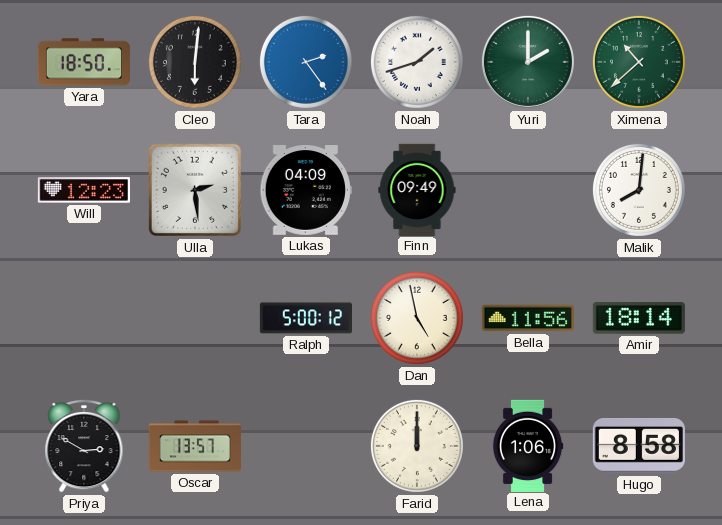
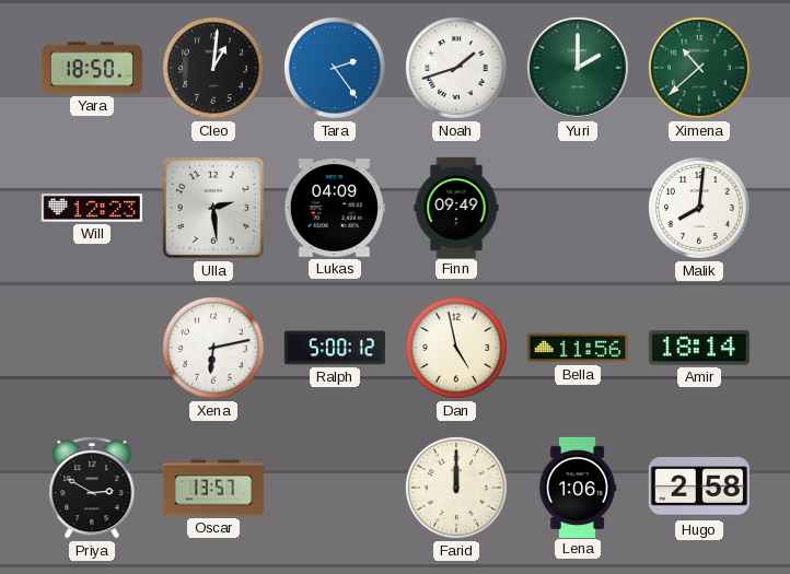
Cleo: 6:01 -> 1:01
Xena: none -> 6:13
Hugo: 8:58 -> 2:58
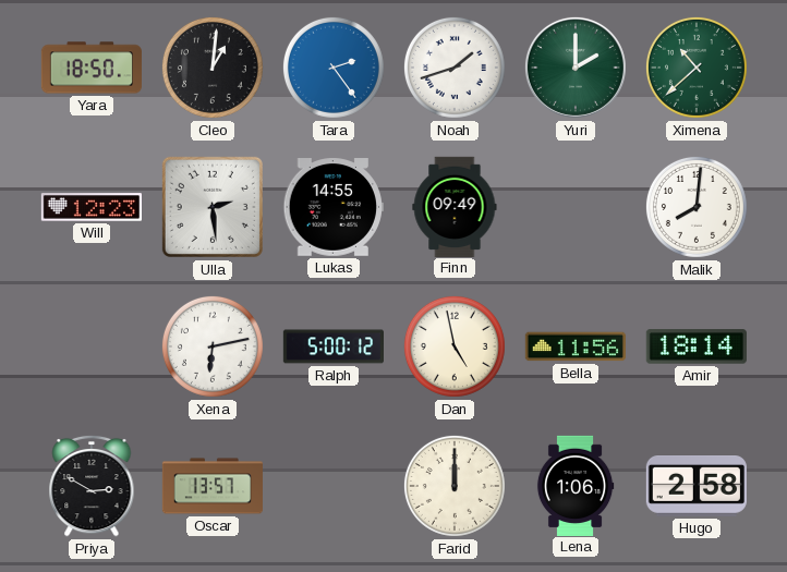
Lukas: 04:09 -> 14:55
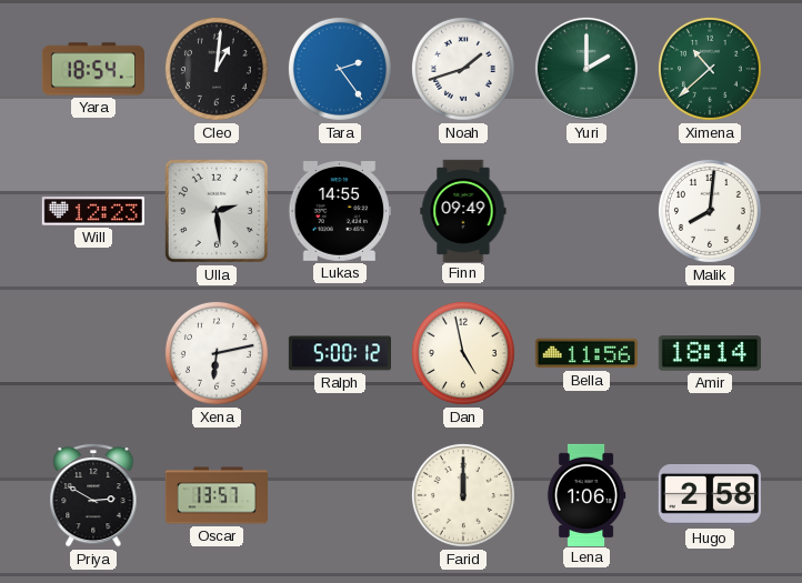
Yara: 18:50 -> 18:54
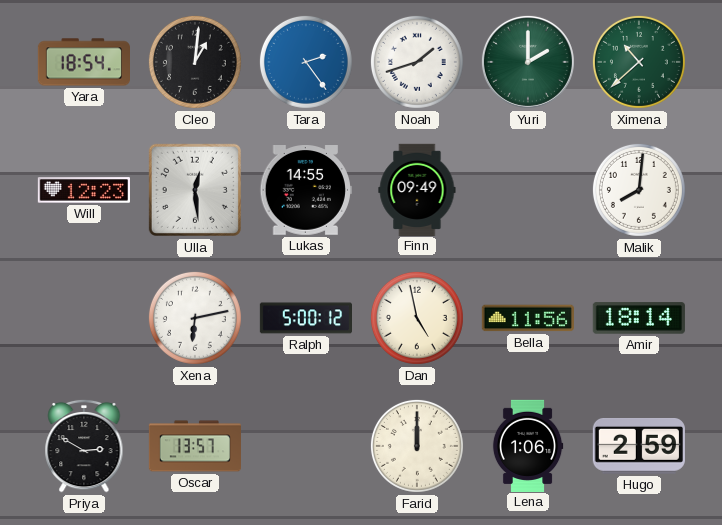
Ulla: 2:29 -> 12:29
Hugo: 2:58 -> 2:59
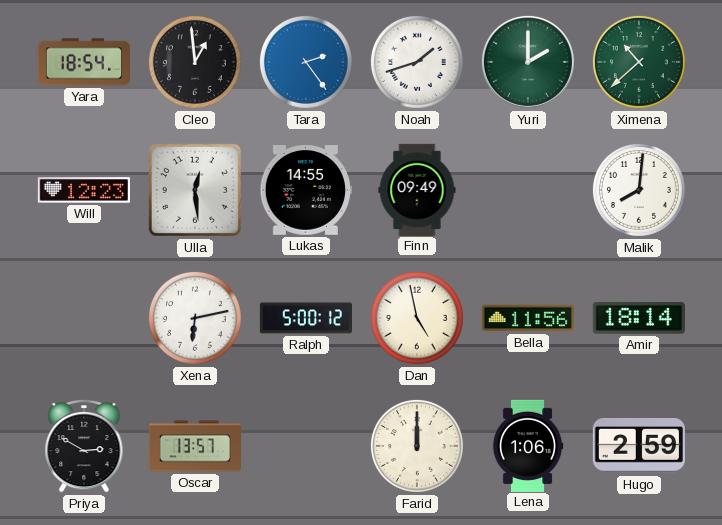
Cleo: 1:01 -> 12:59
